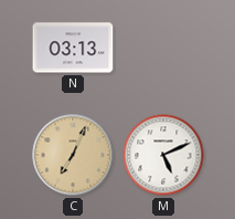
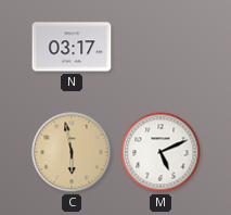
N: 03:13 -> 03:17
C: 7:04 -> 5:58
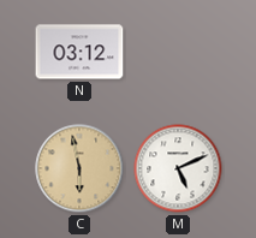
N: 03:17 -> 03:12
